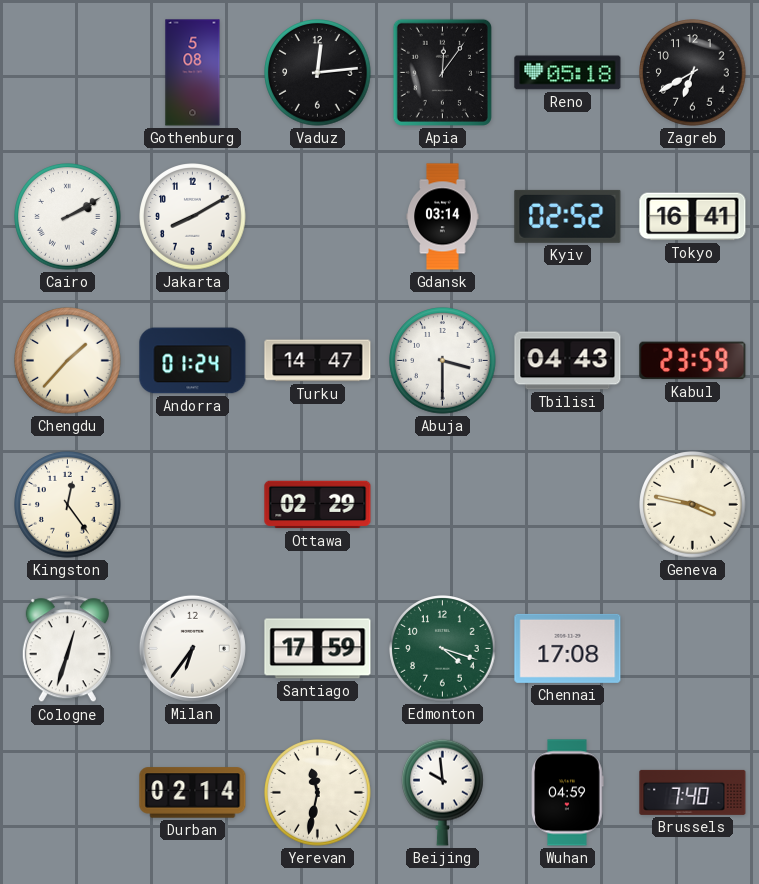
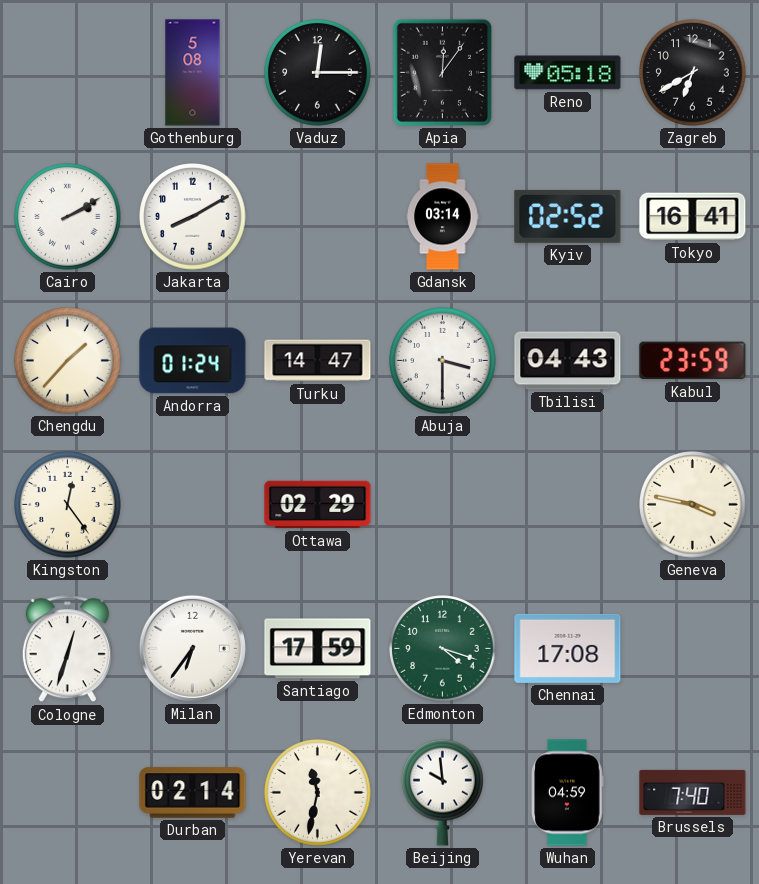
Vaduz: 12:14 -> 12:15
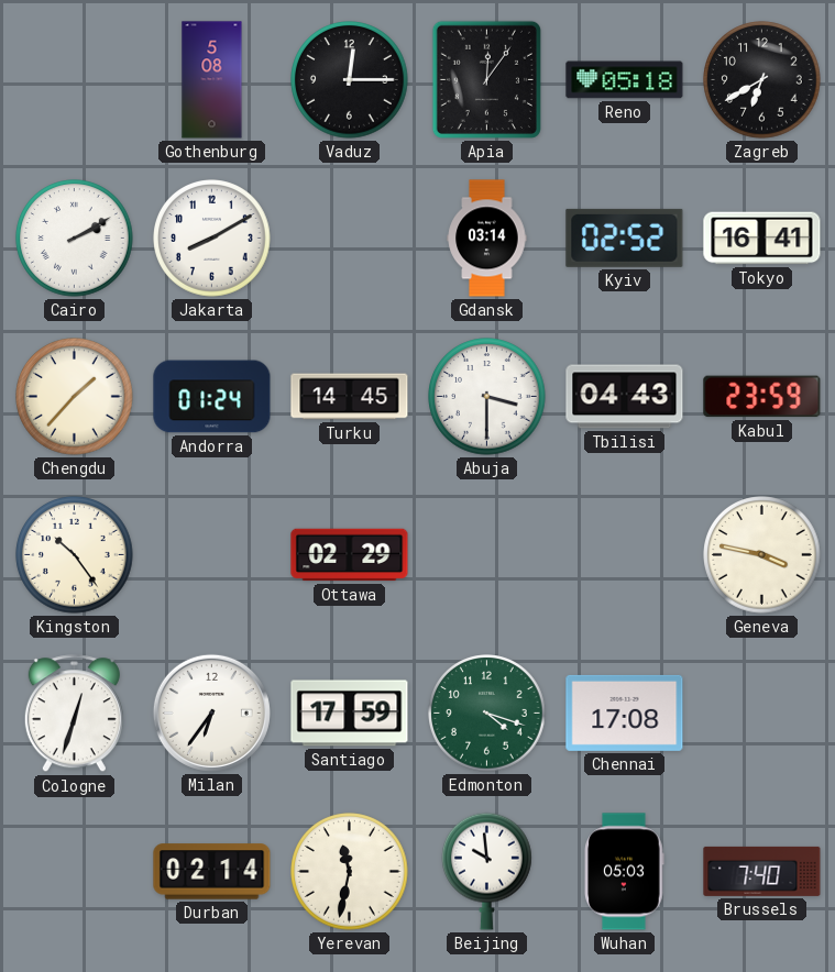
Turku: 14:47 -> 14:45
Kingston: 12:24 -> 10:24
Wuhan: 04:59 -> 05:03
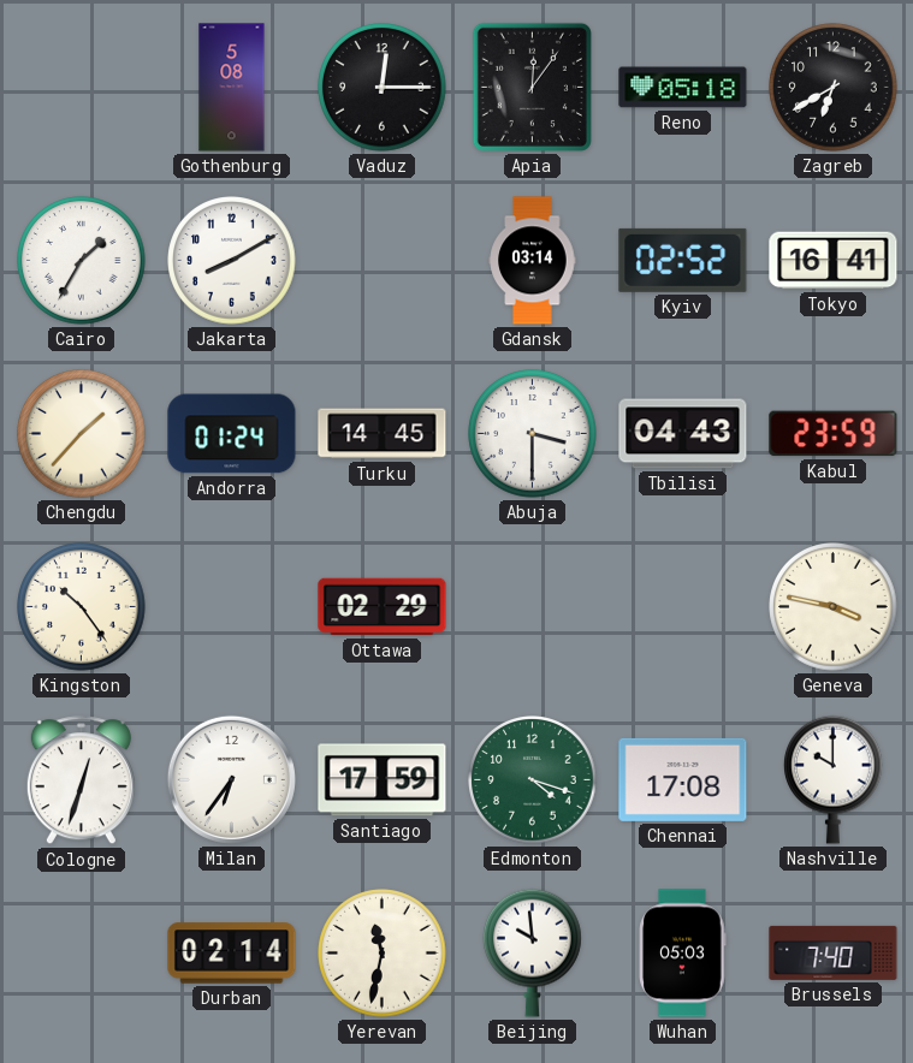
Cairo: 2:10 -> 1:35
Nashville: none -> 10:00
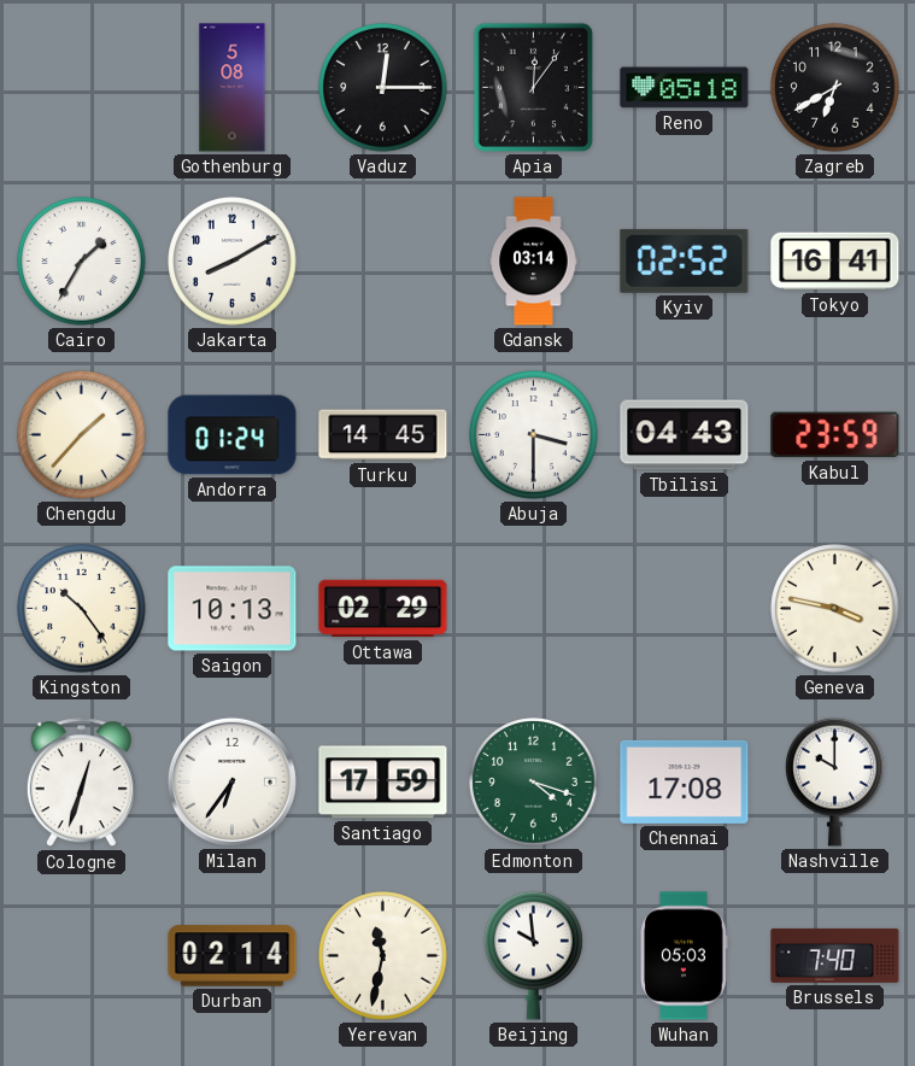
Saigon: none -> 10:13
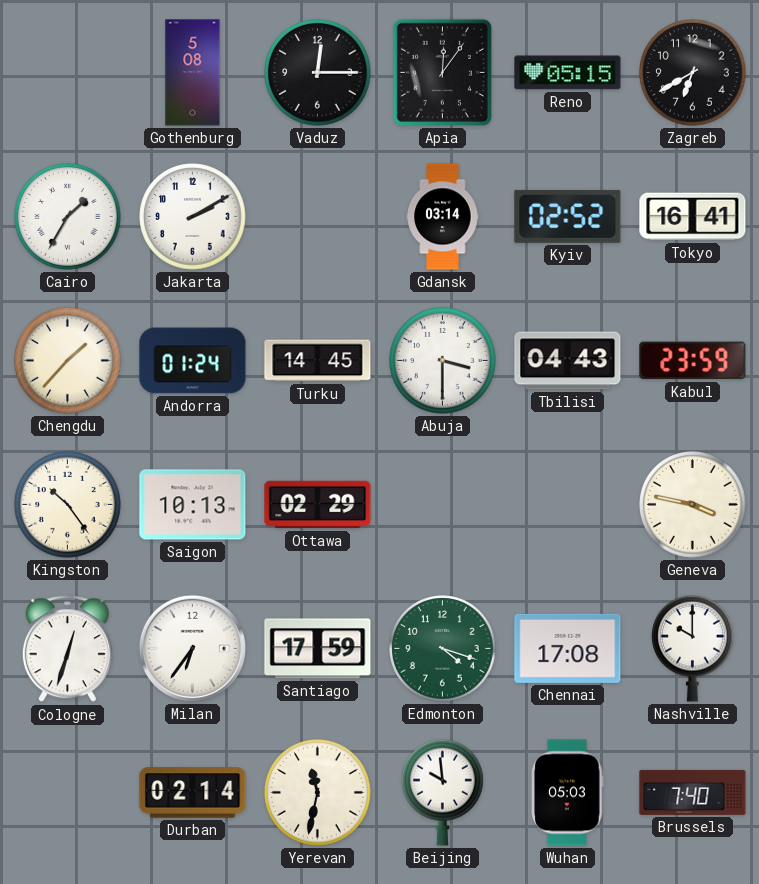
Reno: 05:18 -> 05:15
Jakarta: 8:10 -> 2:10
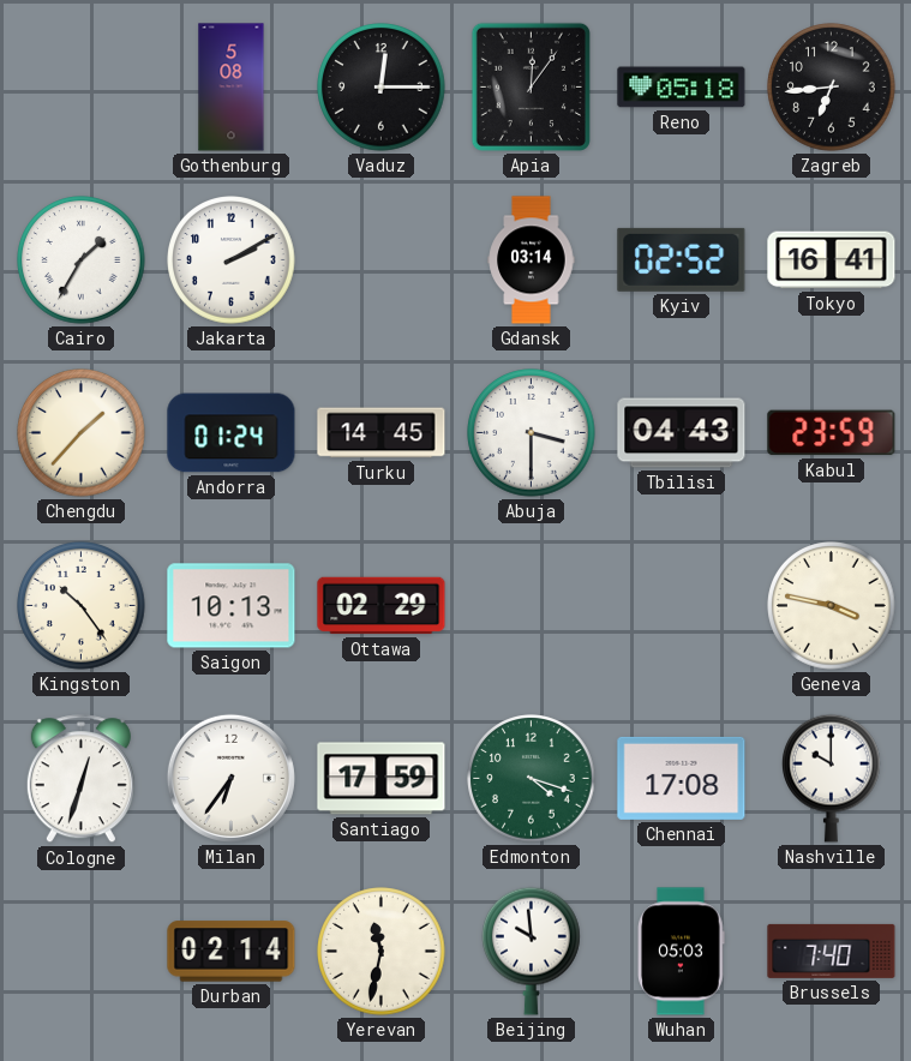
Reno: 05:15 -> 05:18
Zagreb: 6:40 -> 6:44
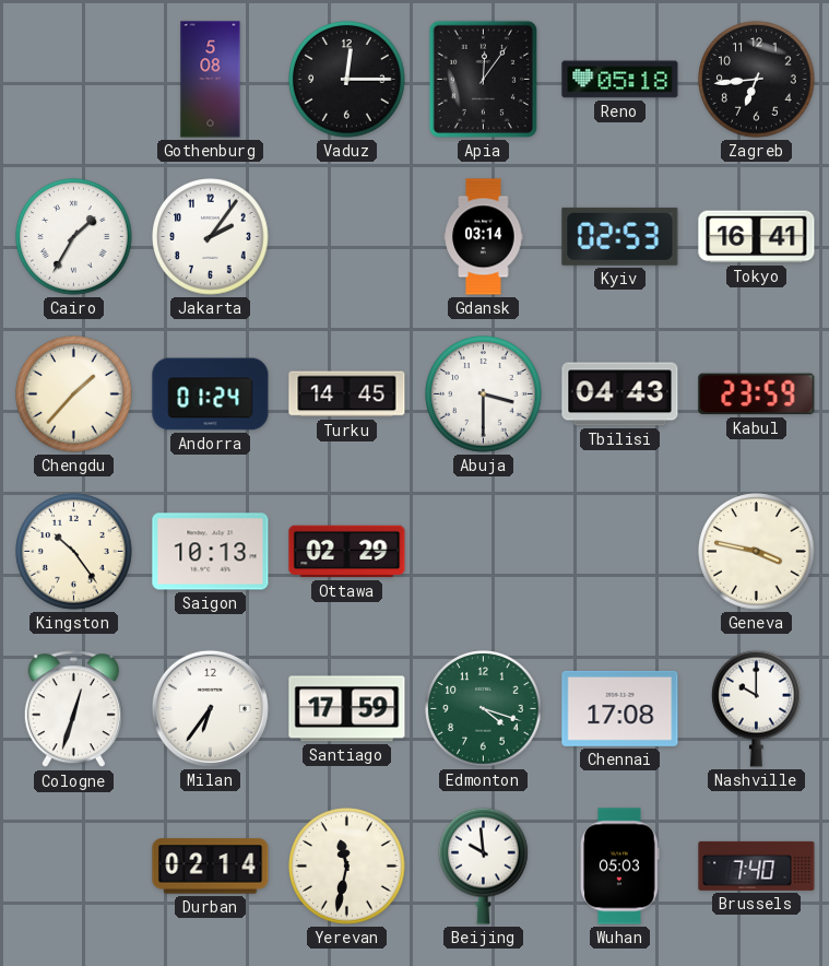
Jakarta: 2:10 -> 2:06
Kyiv: 02:52 -> 02:53
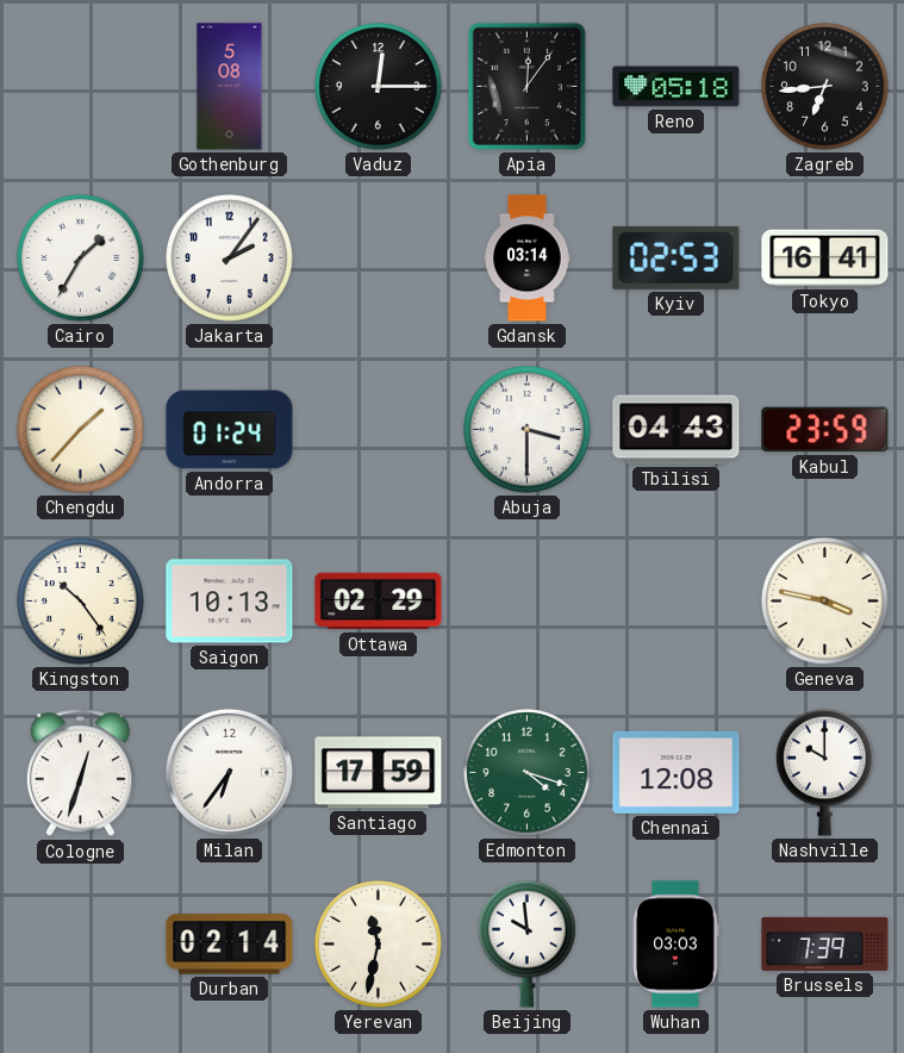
Turku: 14:45 -> none
Chennai: 17:08 -> 12:08
Wuhan: 05:03 -> 03:03
Brussels: 7:40 -> 7:39
